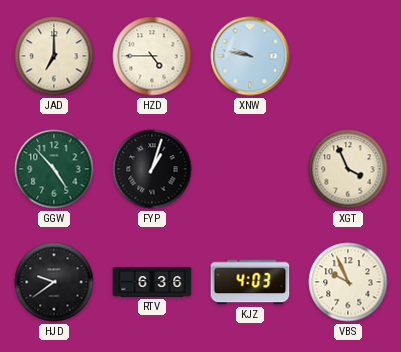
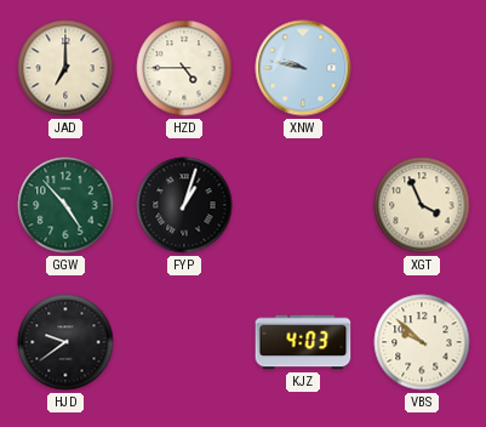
RTV: 6:36 -> none
VBS: 9:56 -> 9:52
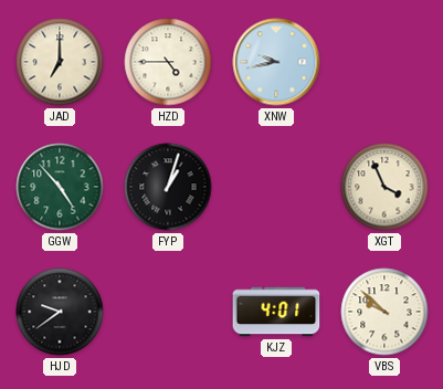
XNW: 9:47 -> 9:43
KJZ: 4:03 -> 4:01
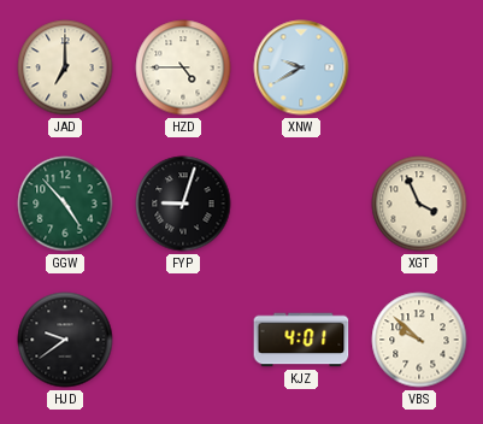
XNW: 9:43 -> 9:40
FYP: 1:03 -> 9:03
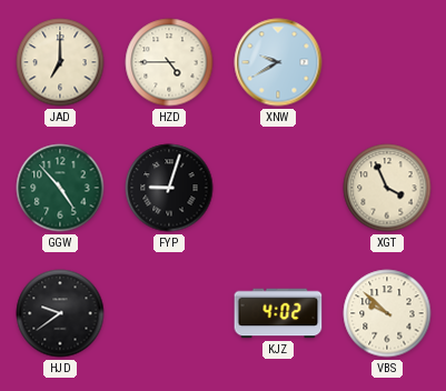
KJZ: 4:01 -> 4:02
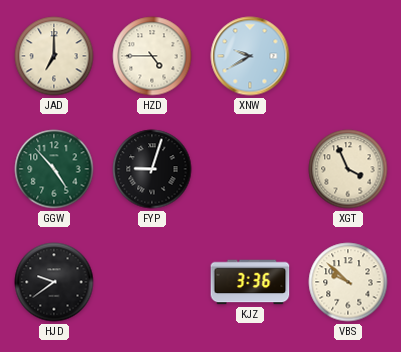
KJZ: 4:02 -> 3:36
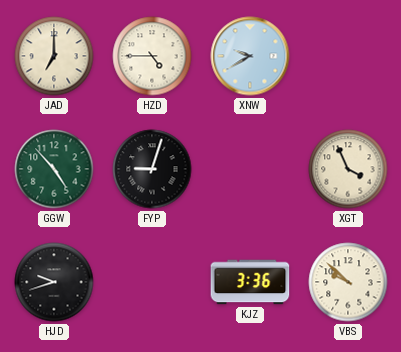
HJD: 9:39 -> 9:42
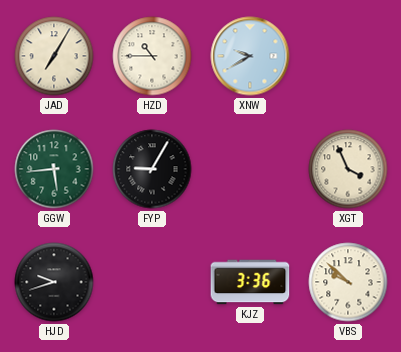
JAD: 7:00 -> 7:05
HZD: 4:45 -> 10:45
GGW: 4:53 -> 5:44
FYP: 9:03 -> 9:05
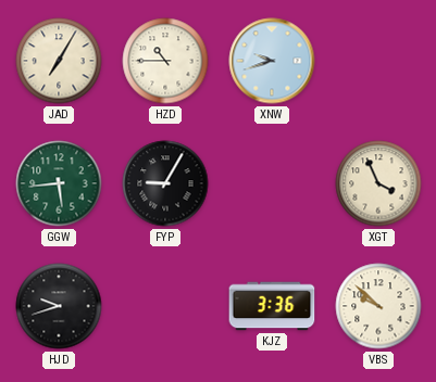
XNW: 9:40 -> 9:42
